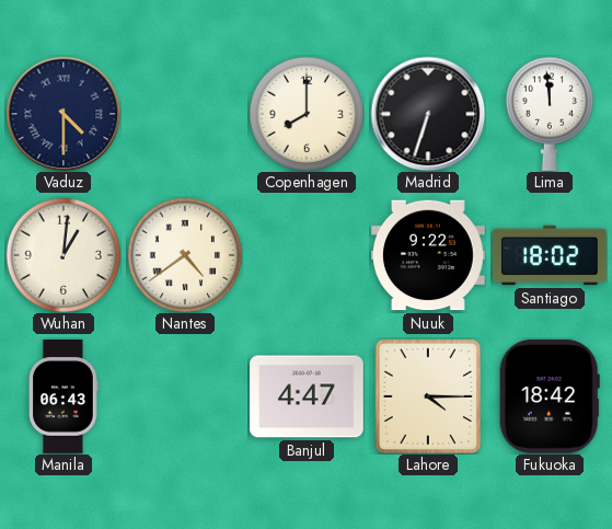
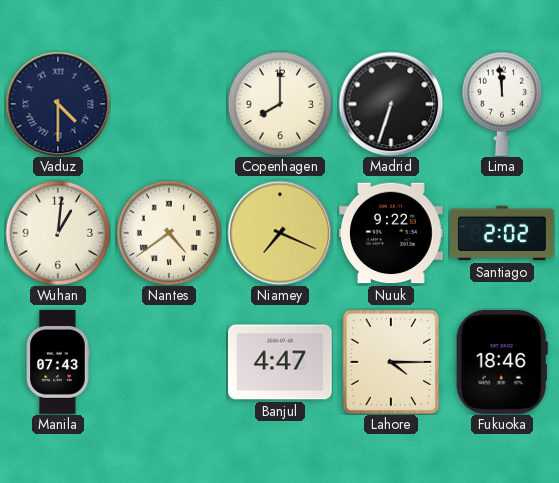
Niamey: none -> 7:19
Santiago: 18:02 -> 2:02
Manila: 06:43 -> 07:43
Fukuoka: 18:42 -> 18:46
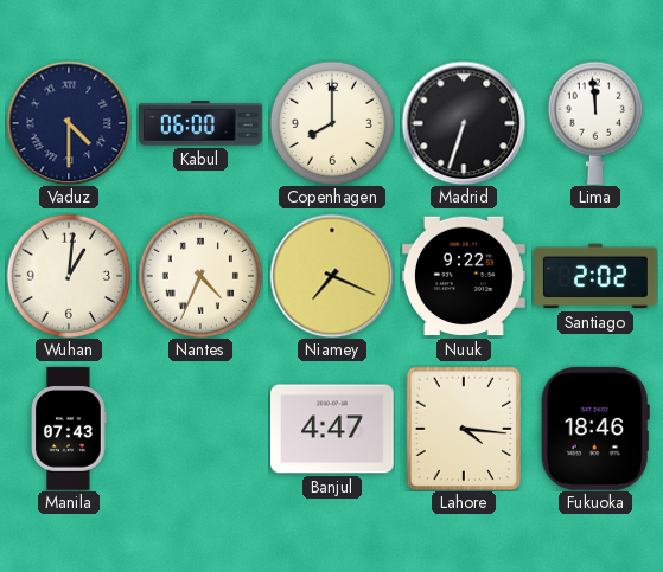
Kabul: none -> 06:00
Nantes: 4:39 -> 4:34
Lahore: 4:15 -> 4:16
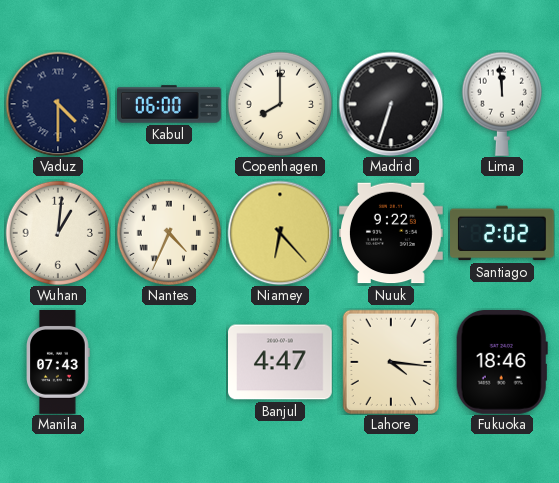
Niamey: 7:19 -> 6:23
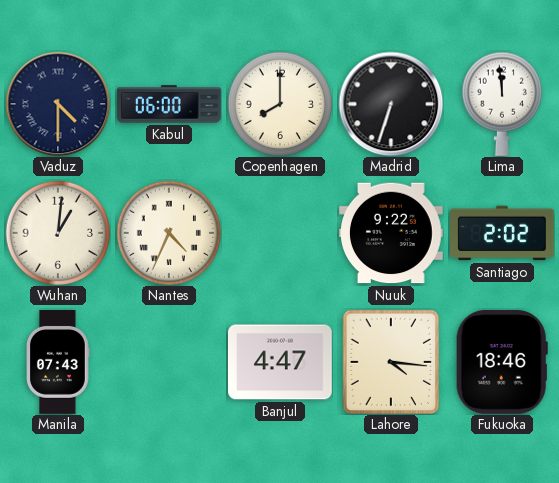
Niamey: 6:23 -> none
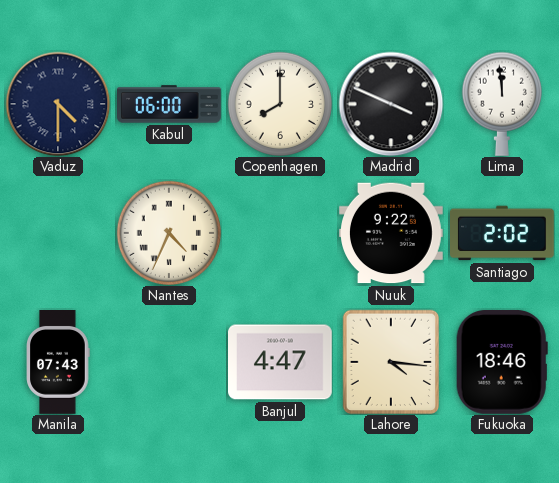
Madrid: 6:33 -> 3:49
Wuhan: 1:01 -> none
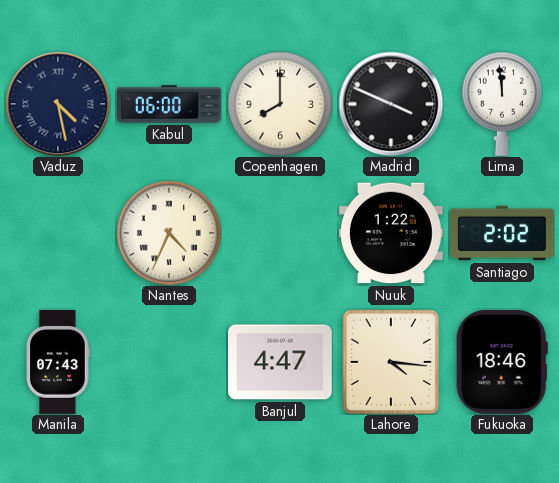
Vaduz: 4:30 -> 4:28
Nuuk: 9:22 -> 1:22
